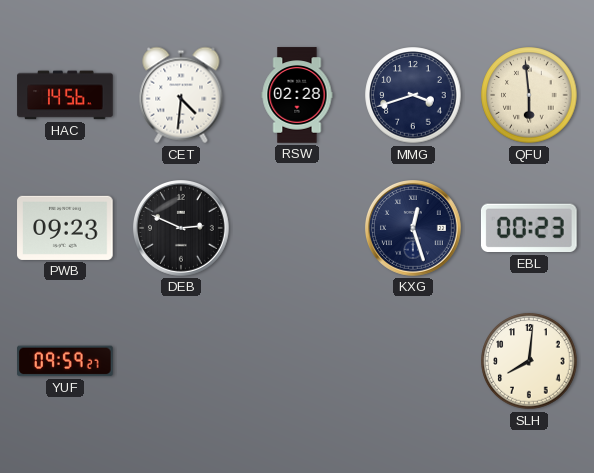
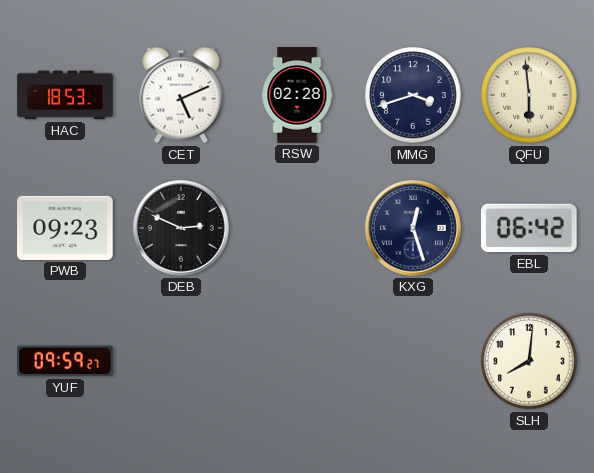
HAC: 14:56 -> 18:53
CET: 4:31 -> 5:11
EBL: 00:23 -> 06:42
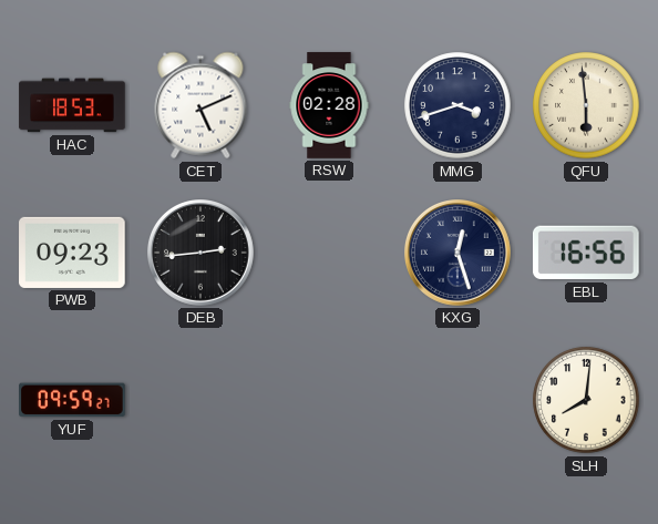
DEB: 2:49 -> 2:44
EBL: 06:42 -> 16:56
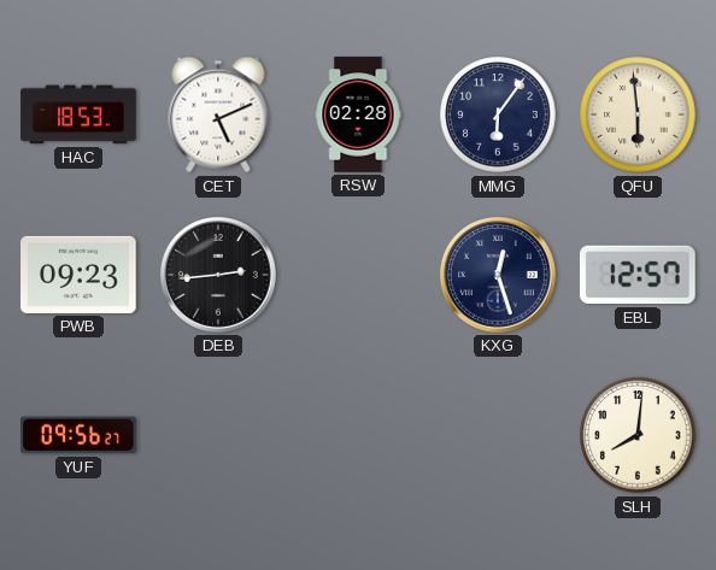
MMG: 3:42 -> 6:06
EBL: 16:56 -> 12:57
YUF: 09:59 -> 09:56
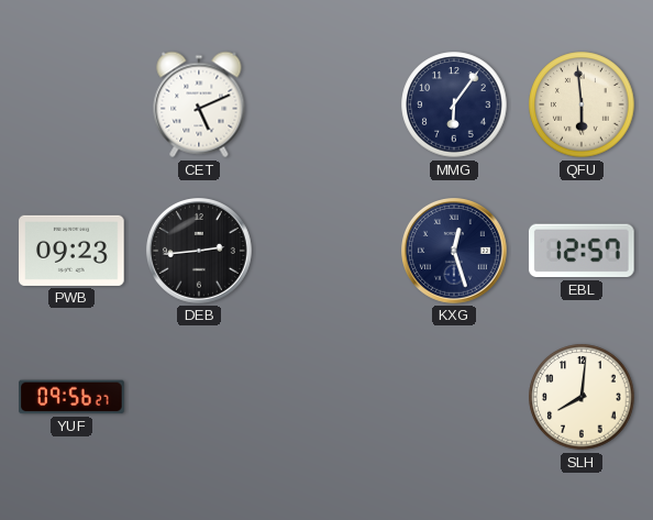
HAC: 18:53 -> none
RSW: 02:28 -> none
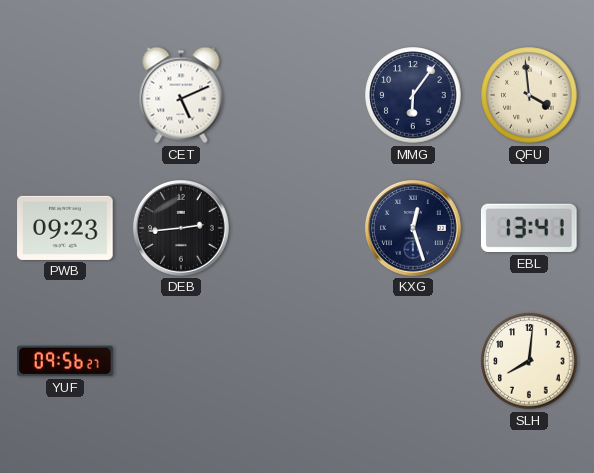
QFU: 5:59 -> 3:59
EBL: 12:57 -> 13:41
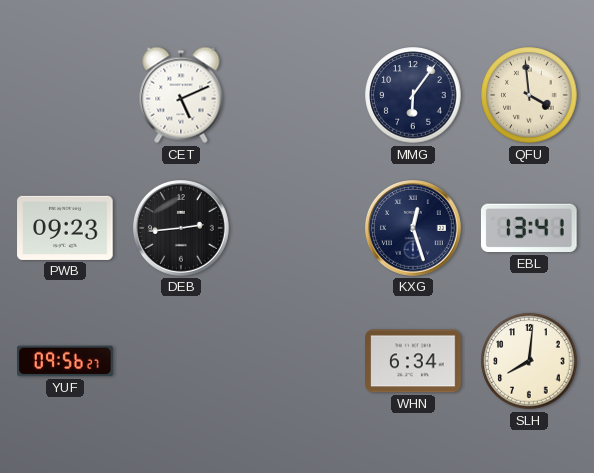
WHN: none -> 6:34
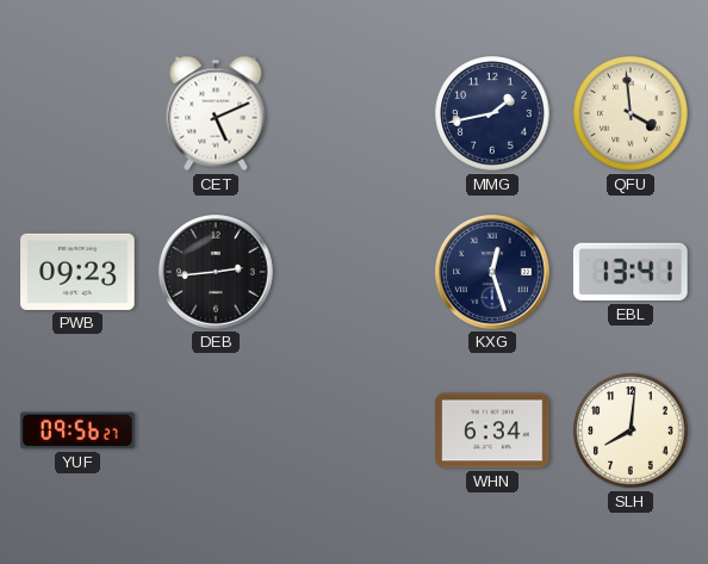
MMG: 6:06 -> 1:43
